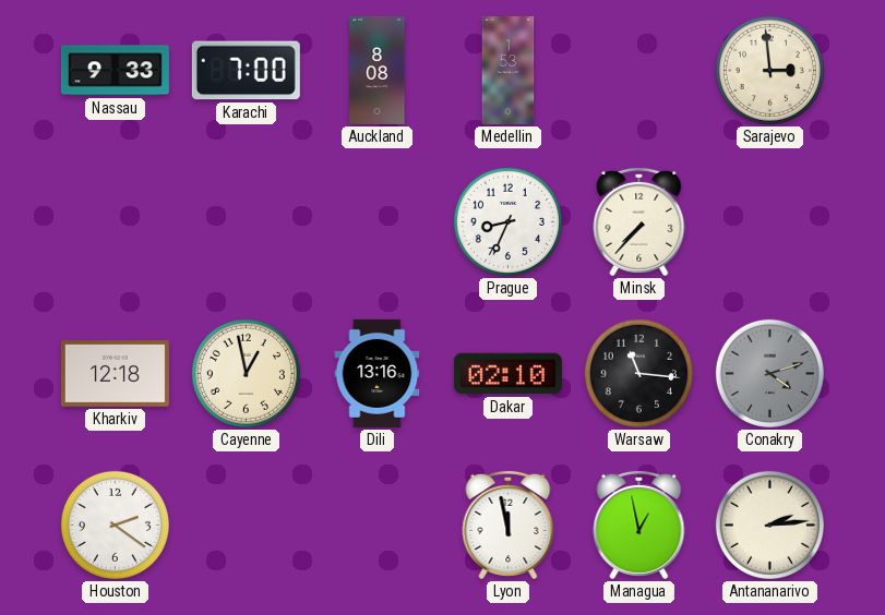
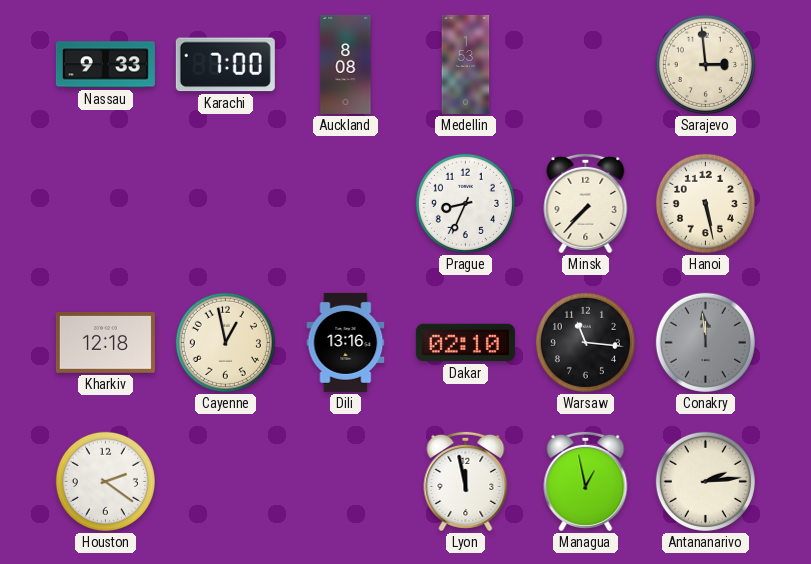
Hanoi: none -> 5:28
Conakry: 4:12 -> 11:59
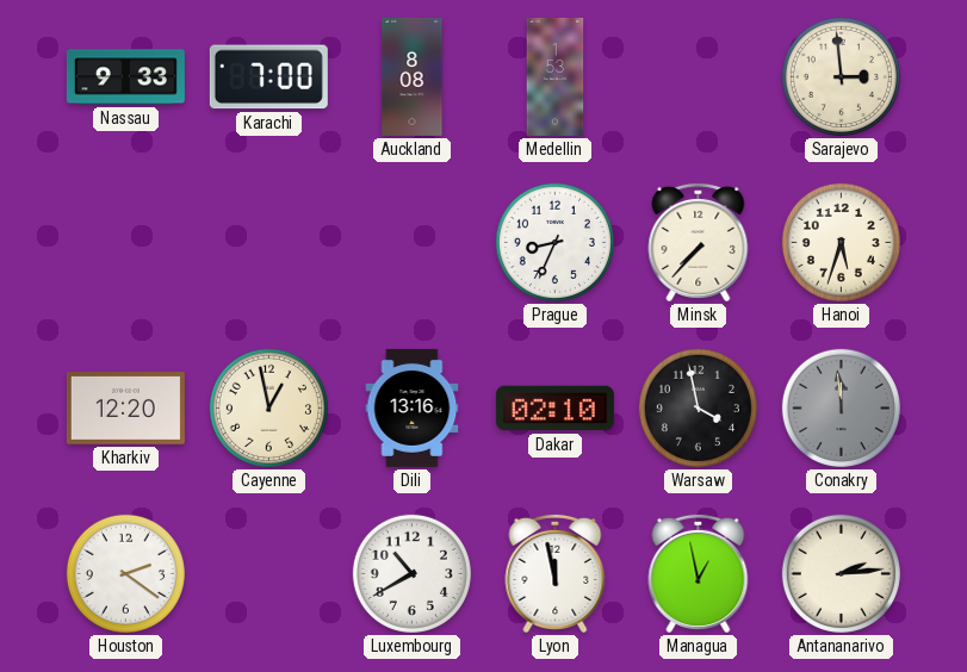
Hanoi: 5:28 -> 5:33
Kharkiv: 12:18 -> 12:20
Warsaw: 11:16 -> 3:58
Luxembourg: none -> 10:40
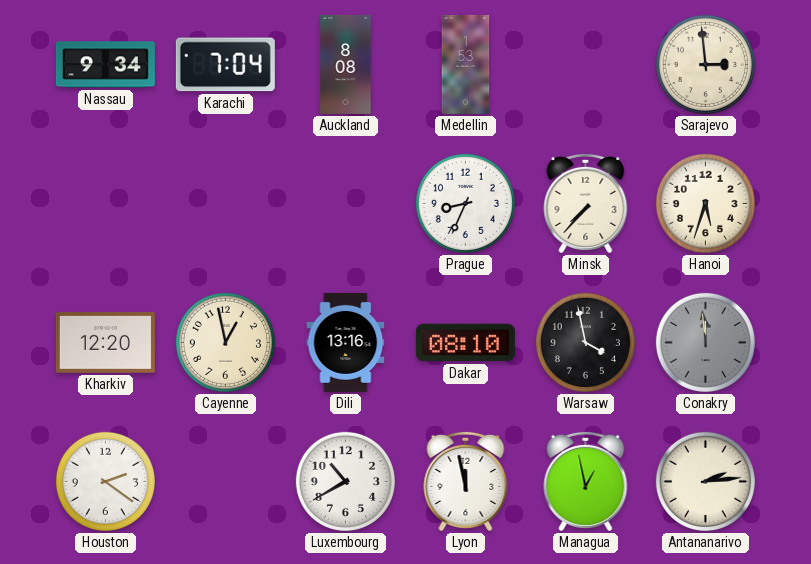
Nassau: 9:33 -> 9:34
Karachi: 7:00 -> 7:04
Dakar: 02:10 -> 08:10
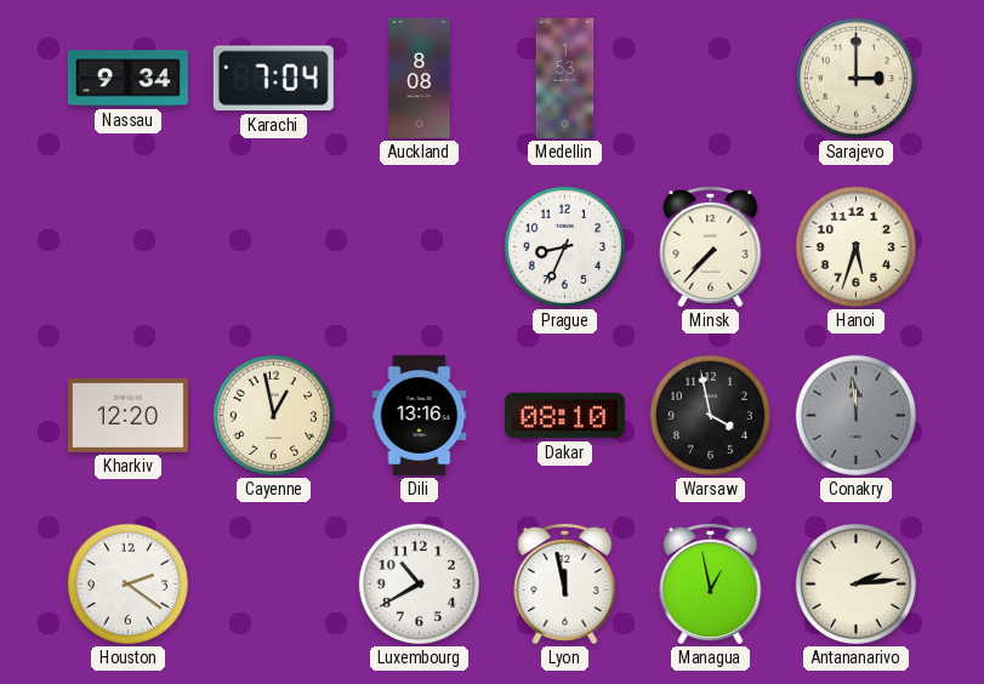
Sarajevo: 2:59 -> 3:00
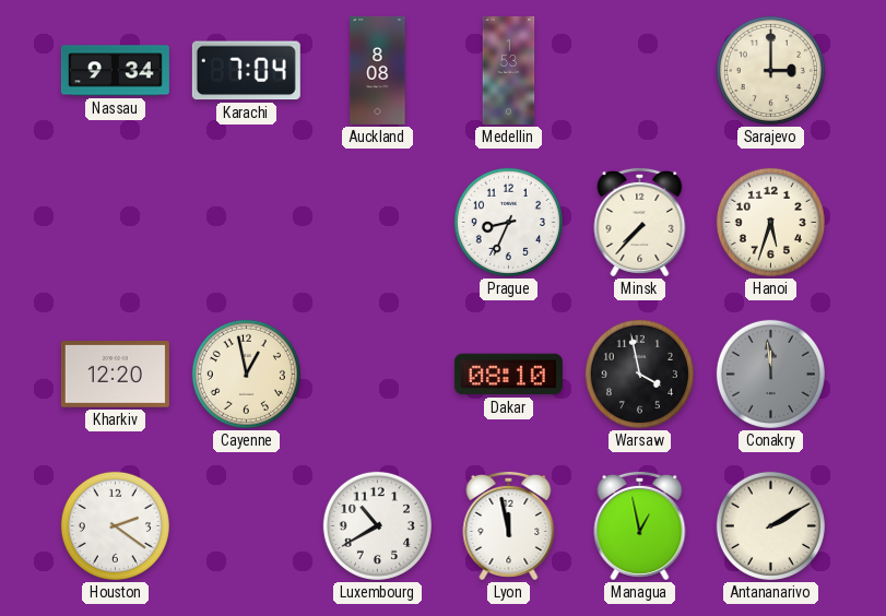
Dili: 13:16 -> none
Antananarivo: 2:14 -> 2:10
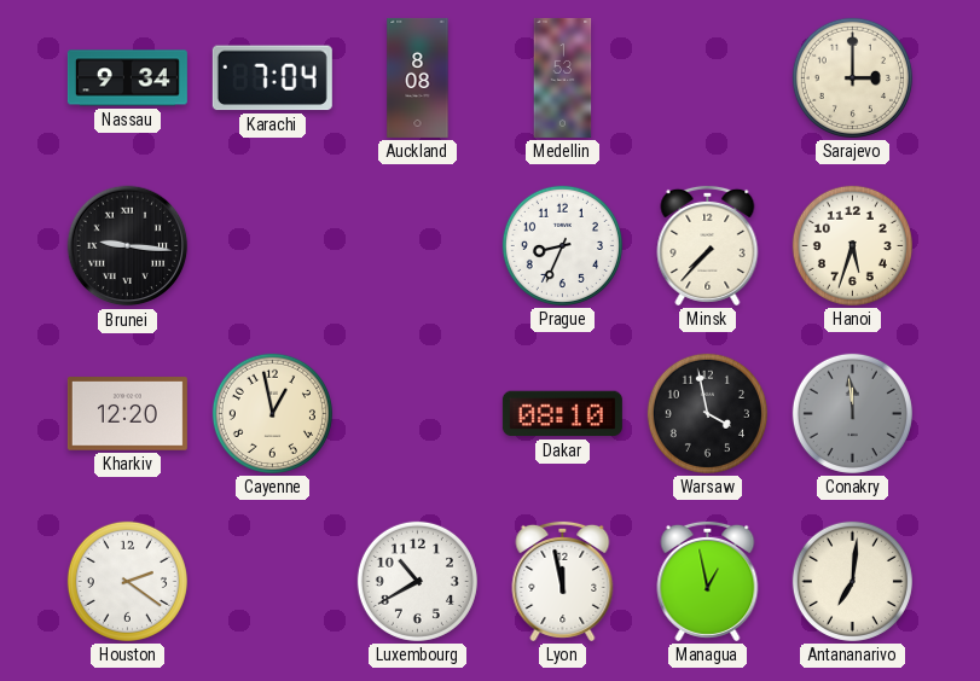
Brunei: none -> 9:16
Antananarivo: 2:10 -> 7:01
